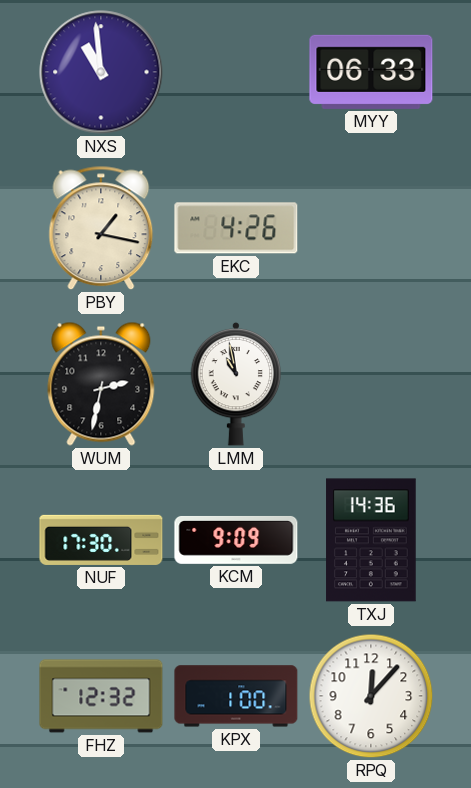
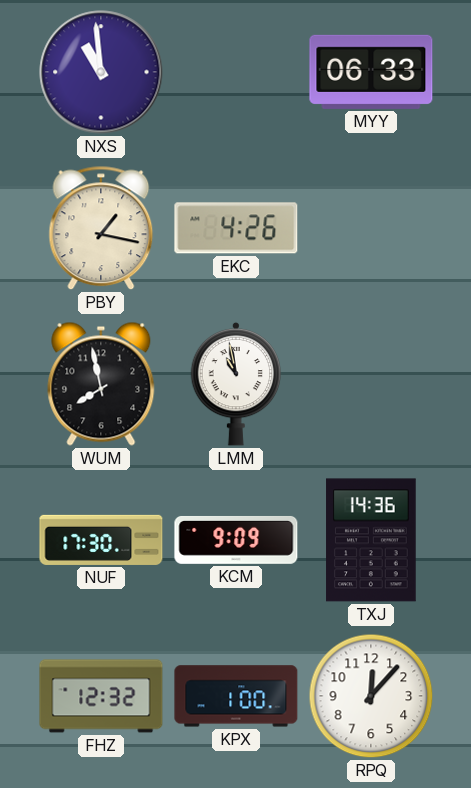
WUM: 2:32 -> 7:58
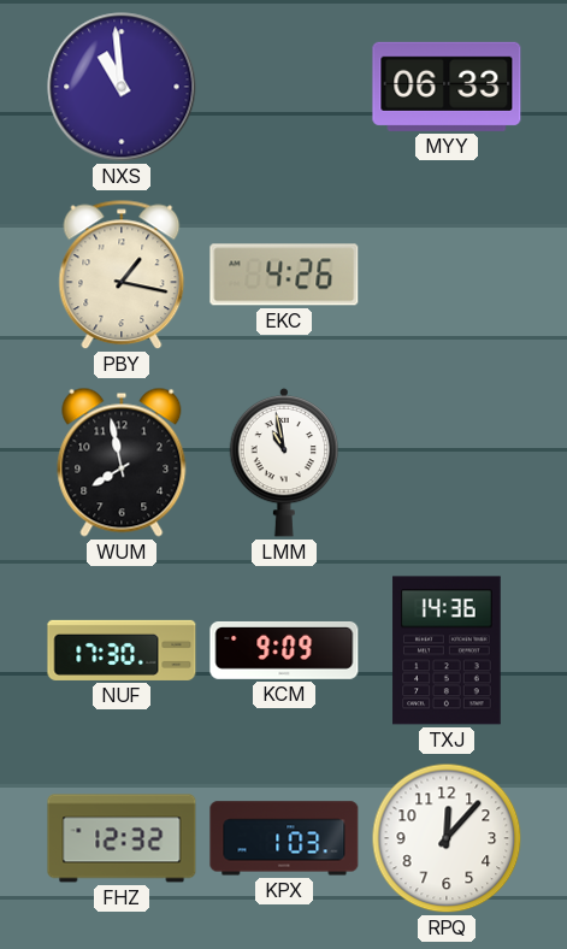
KPX: 1:00 -> 1:03
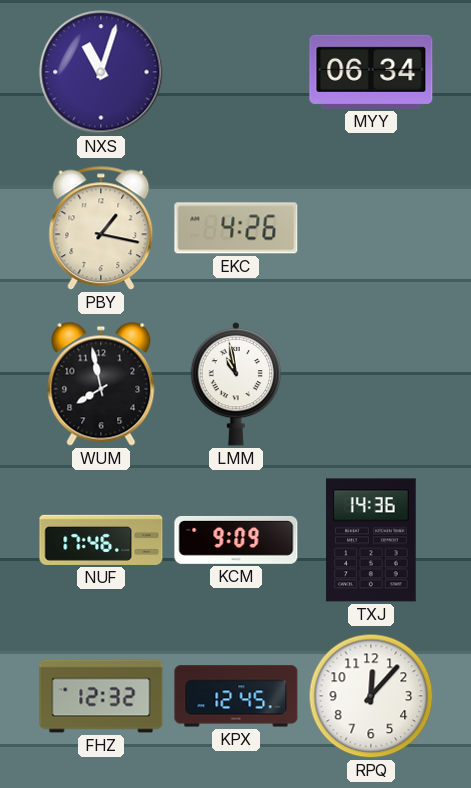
NXS: 10:59 -> 11:03
MYY: 06:33 -> 06:34
NUF: 17:30 -> 17:46
KPX: 1:03 -> 12:45
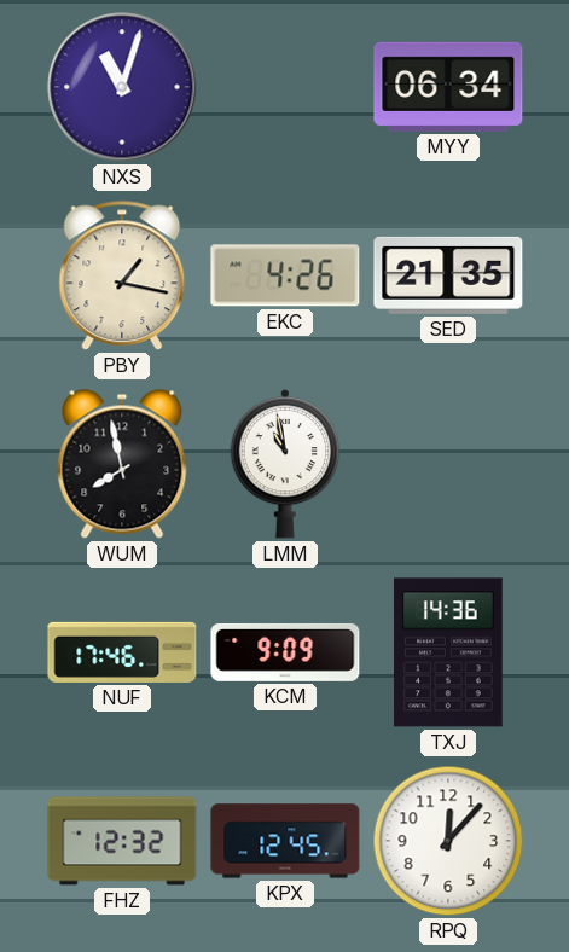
SED: none -> 21:35
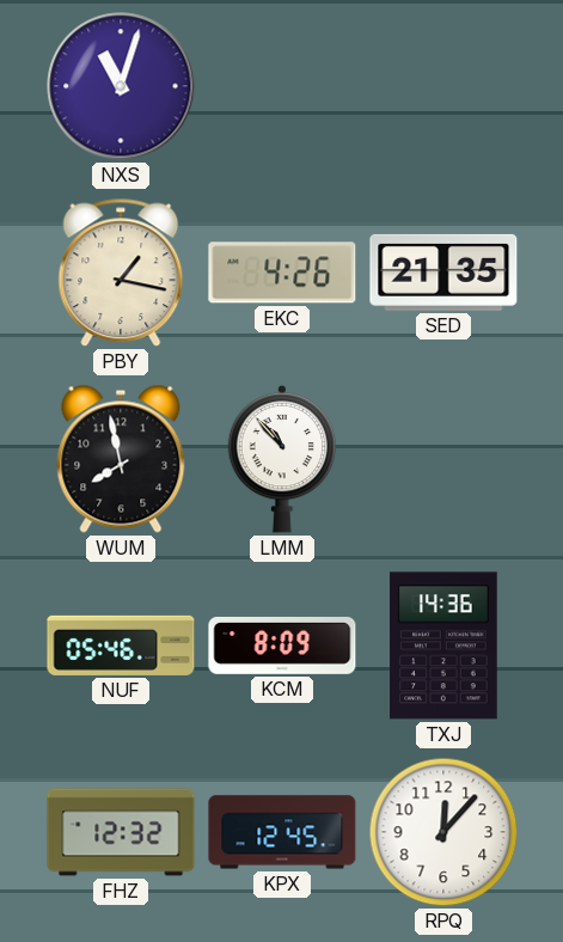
MYY: 06:34 -> none
LMM: 10:58 -> 10:53
NUF: 17:46 -> 05:46
KCM: 9:09 -> 8:09
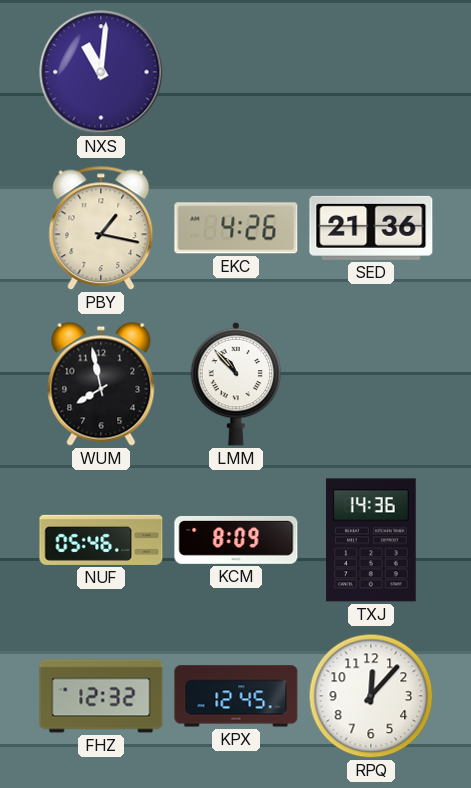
NXS: 11:03 -> 11:01
SED: 21:35 -> 21:36
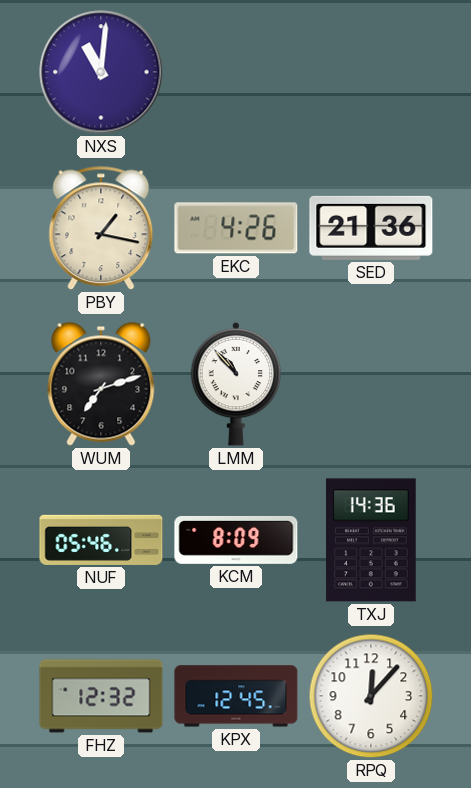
WUM: 7:58 -> 7:12
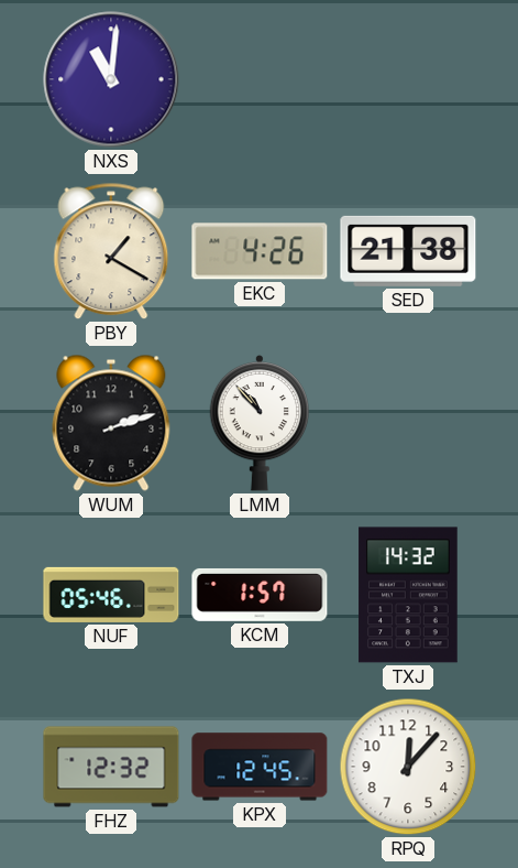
PBY: 1:17 -> 1:20
SED: 21:36 -> 21:38
WUM: 7:12 -> 2:12
KCM: 8:09 -> 1:57
TXJ: 14:36 -> 14:32
